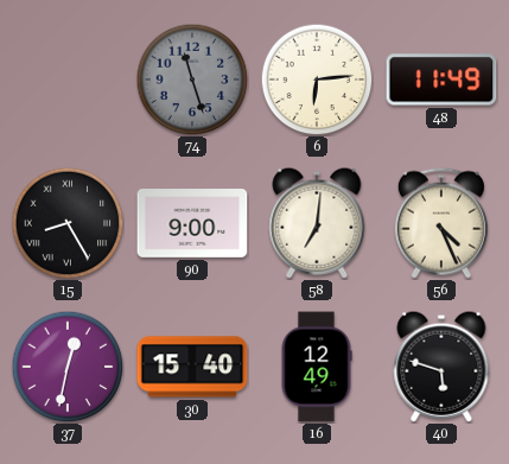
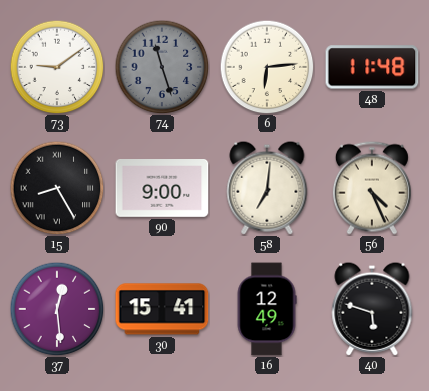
73: none -> 9:09
48: 11:49 -> 11:48
37: 12:32 -> 12:29
30: 15:40 -> 15:41
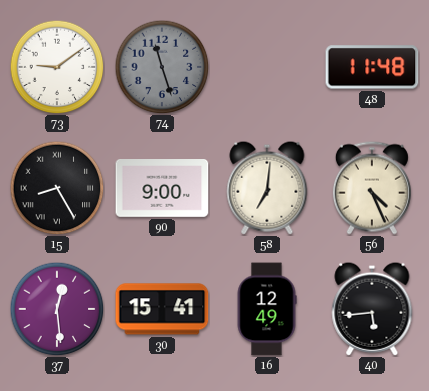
6: 6:14 -> none
40: 5:48 -> 5:44
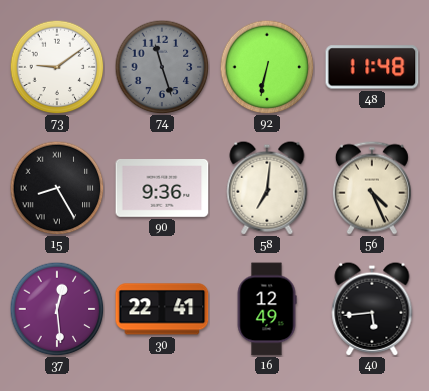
92: none -> 6:32
90: 9:00 -> 9:36
30: 15:41 -> 22:41
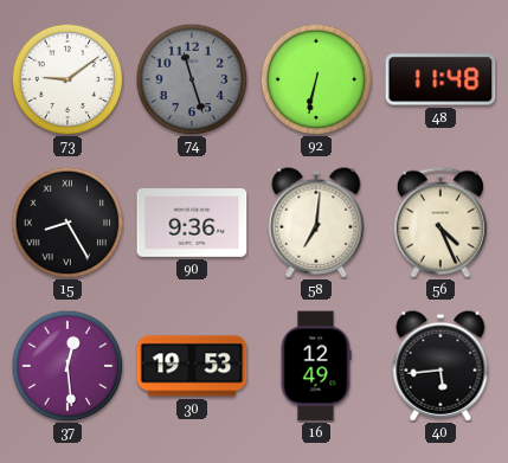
30: 22:41 -> 19:53
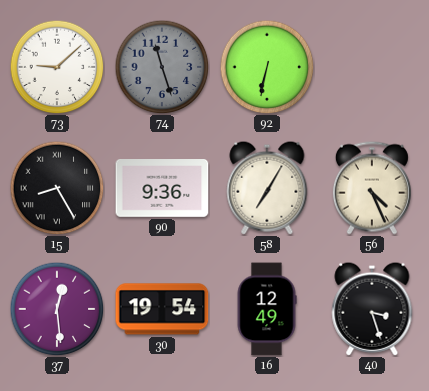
73: 9:09 -> 9:08
48: 11:48 -> none
58: 7:01 -> 7:05
30: 19:53 -> 19:54
40: 5:44 -> 3:27
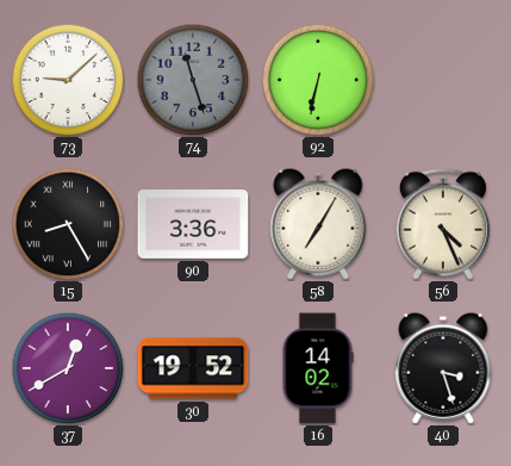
90: 9:36 -> 3:36
37: 12:29 -> 12:40
30: 19:54 -> 19:52
16: 12:49 -> 14:02
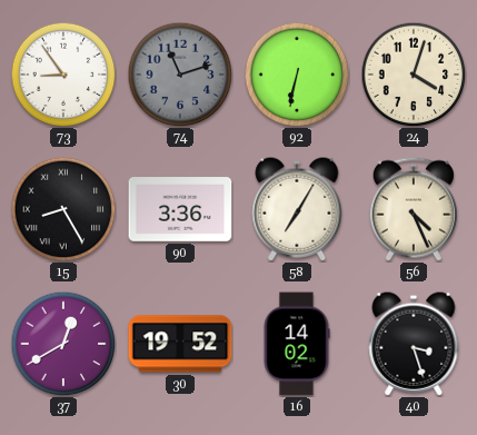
73: 9:08 -> 8:54
74: 11:27 -> 11:12
24: none -> 4:03
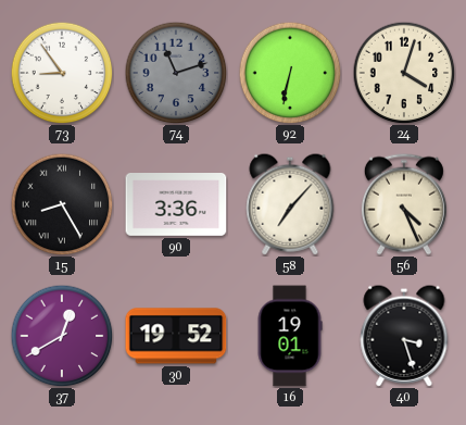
58: 7:05 -> 7:07
16: 14:02 -> 19:01
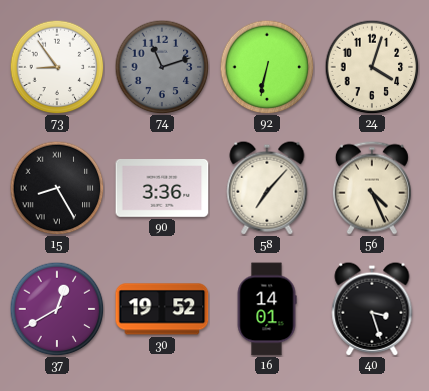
16: 19:01 -> 14:01
